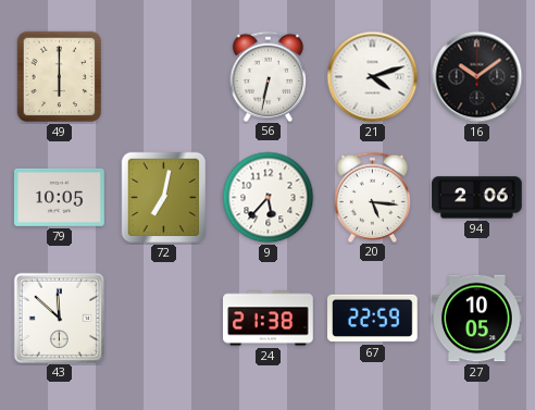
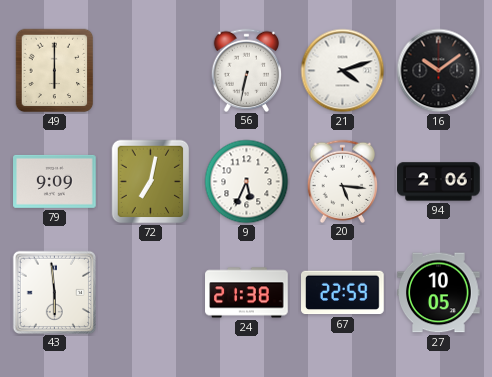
79: 10:05 -> 9:09
9: 5:37 -> 5:34
43: 11:52 -> 5:59
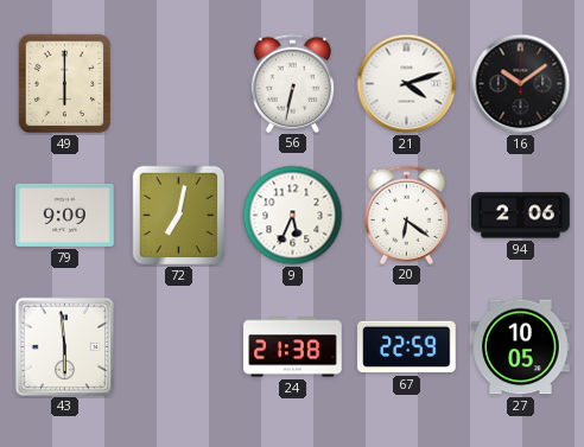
20: 5:16 -> 6:21
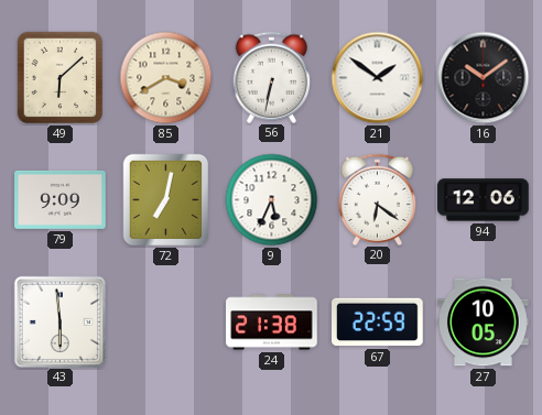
49: 6:00 -> 6:08
85: none -> 3:40
21: 4:12 -> 1:51
94: 2:06 -> 12:06
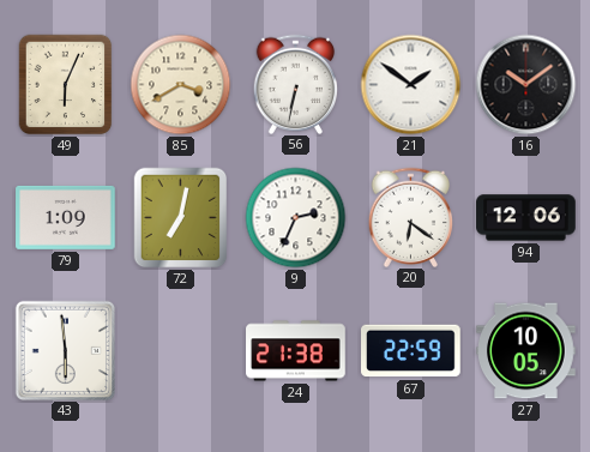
49: 6:08 -> 6:04
79: 9:09 -> 1:09
9: 5:34 -> 2:34
